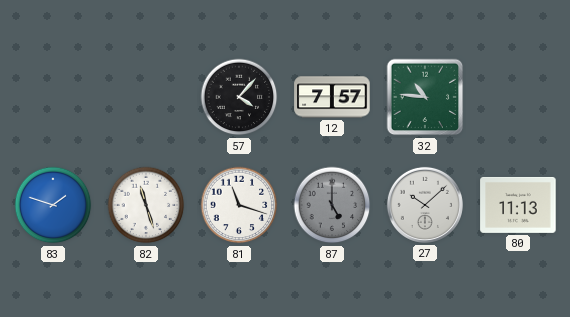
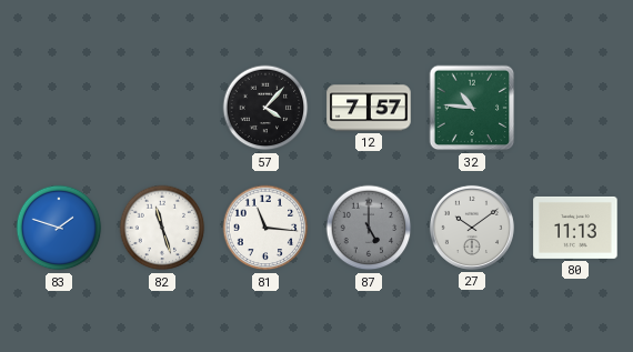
81: 11:18 -> 11:16
27: 10:08 -> 10:09
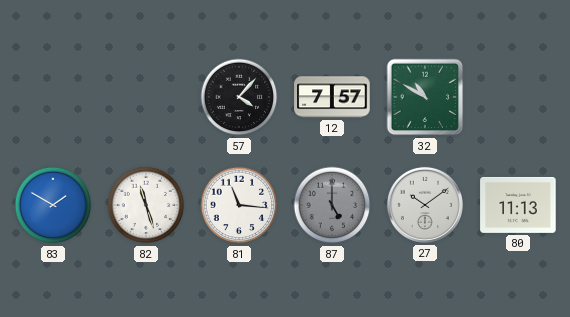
32: 10:46 -> 10:50
83: 1:48 -> 1:50
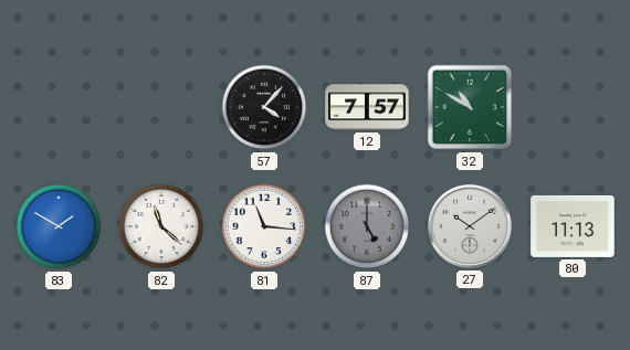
82: 11:27 -> 11:22
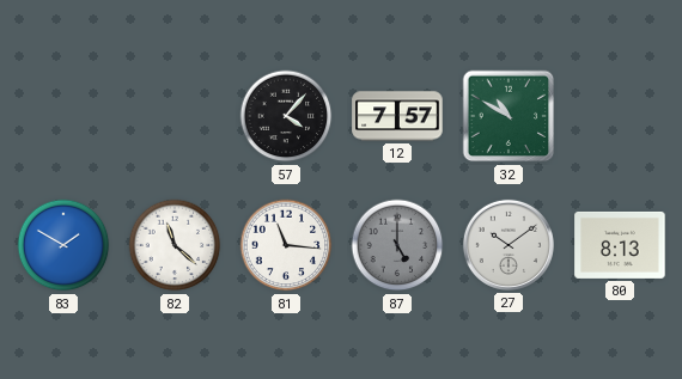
80: 11:13 -> 8:13
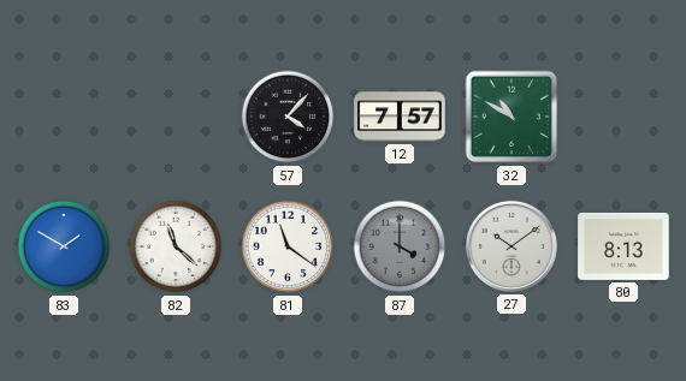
81: 11:16 -> 11:21
87: 5:00 -> 4:00
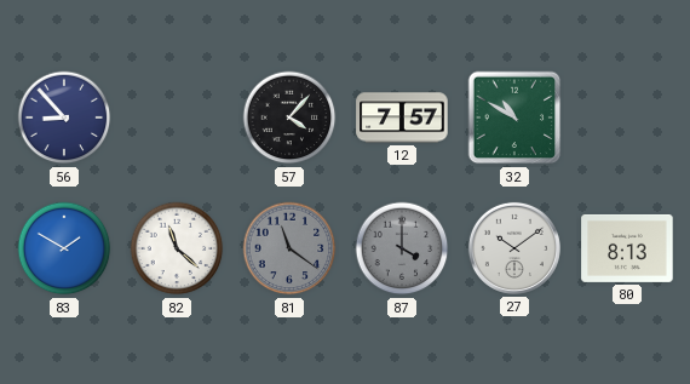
56: none -> 8:53
81 dial: white -> grey
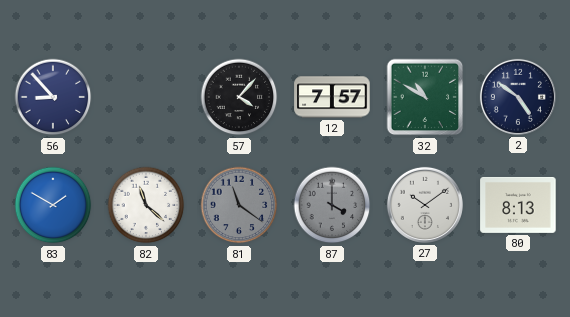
2: none -> 4:51
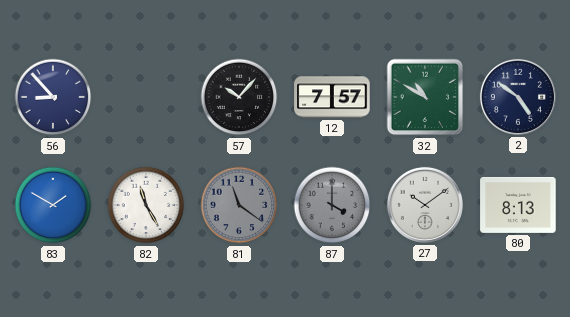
57: 4:07 -> 10:07
82: 11:22 -> 11:25
